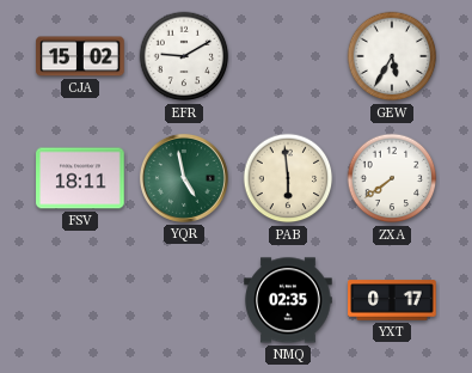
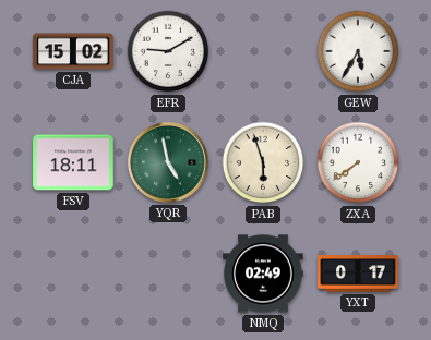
PAB: 5:59 -> 5:57
NMQ: 02:35 -> 02:49
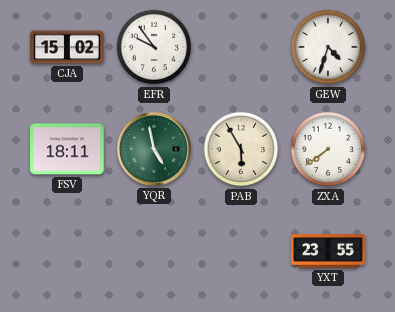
EFR: 9:10 -> 9:54
GEW: 5:35 -> 4:33
PAB: 5:57 -> 5:55
NMQ: 02:49 -> none
YXT: 0:17 -> 23:55
